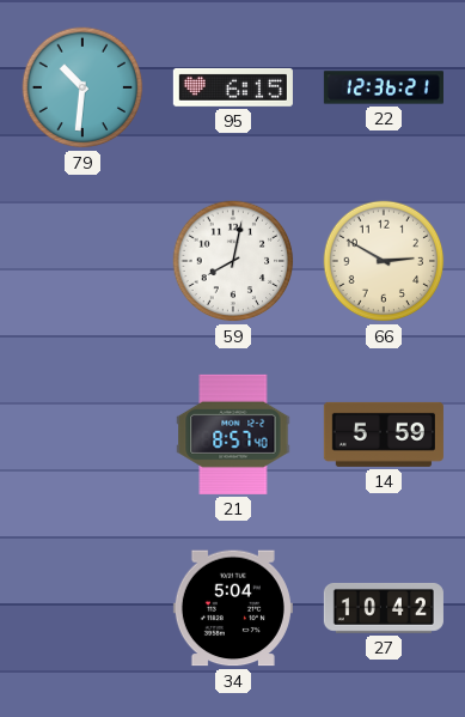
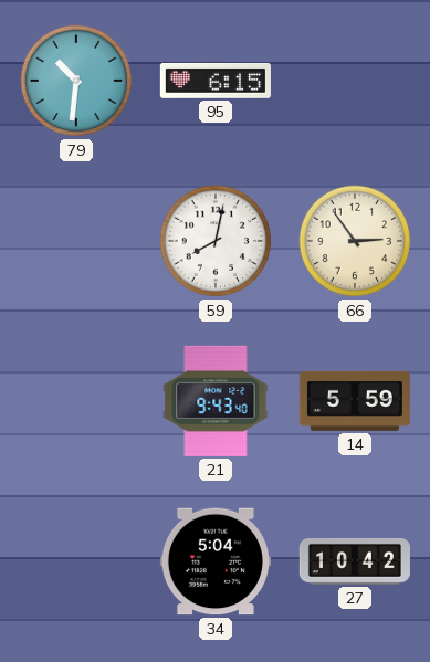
22: 12:36 -> none
66: 2:50 -> 2:54
21: 8:57 -> 9:43
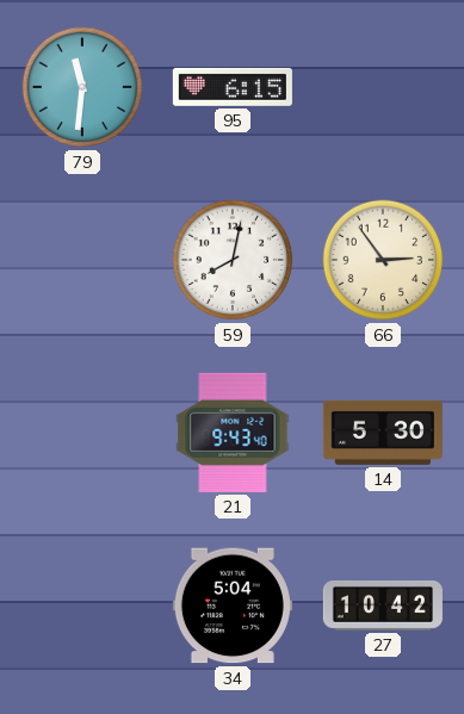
79: 10:31 -> 11:31
14: 5:59 -> 5:30
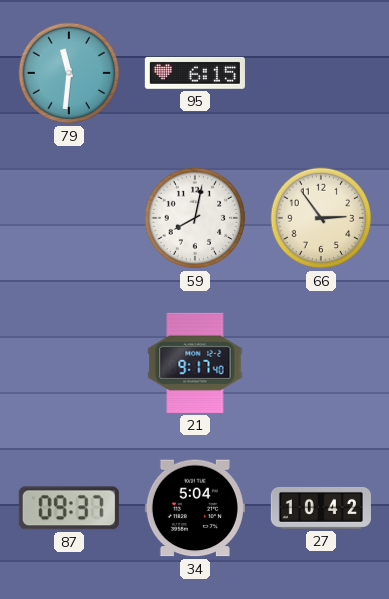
21: 9:43 -> 9:17
14: 5:30 -> none
87: none -> 09:37
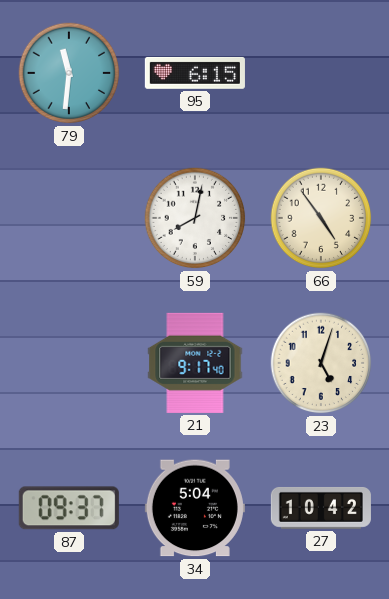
66: 2:54 -> 4:54
23: none -> 5:03
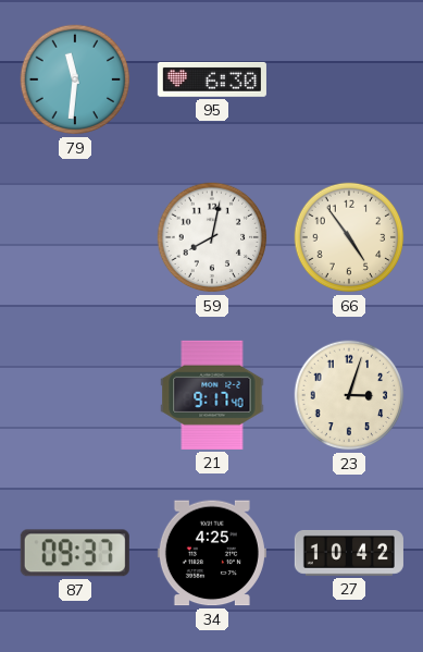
95: 6:15 -> 6:30
23: 5:03 -> 3:03
34: 5:04 -> 4:25
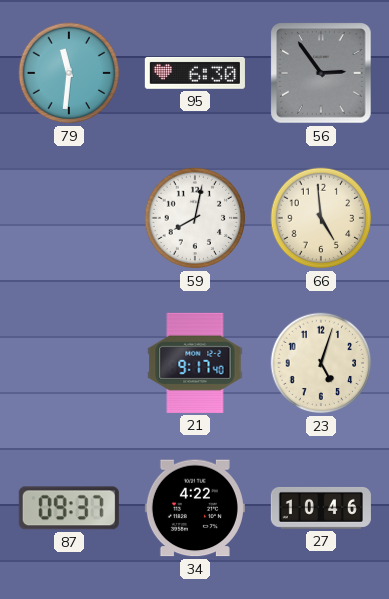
56: none -> 2:54
66: 4:54 -> 4:59
23: 3:03 -> 5:03
34: 4:25 -> 4:22
27: 10:42 -> 10:46
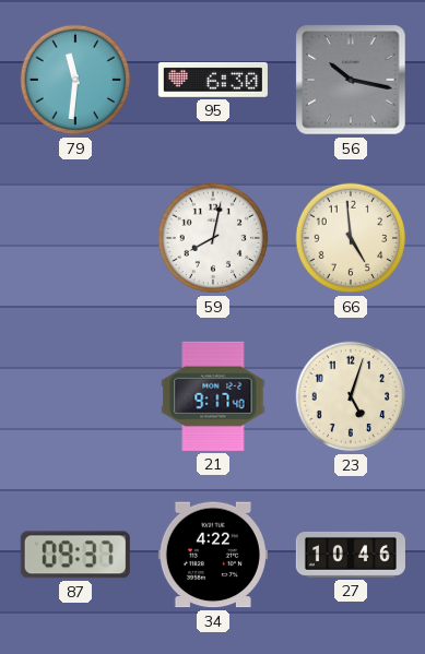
56: 2:54 -> 10:17
